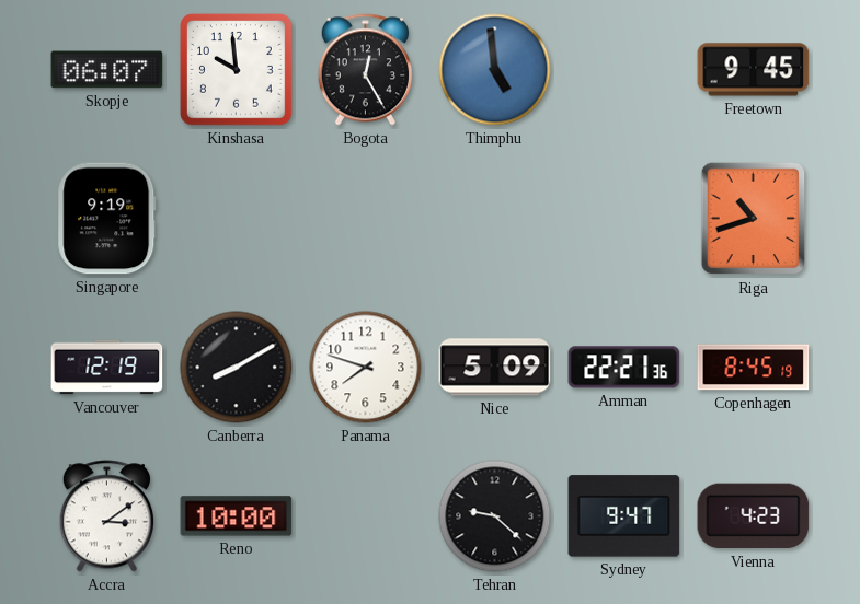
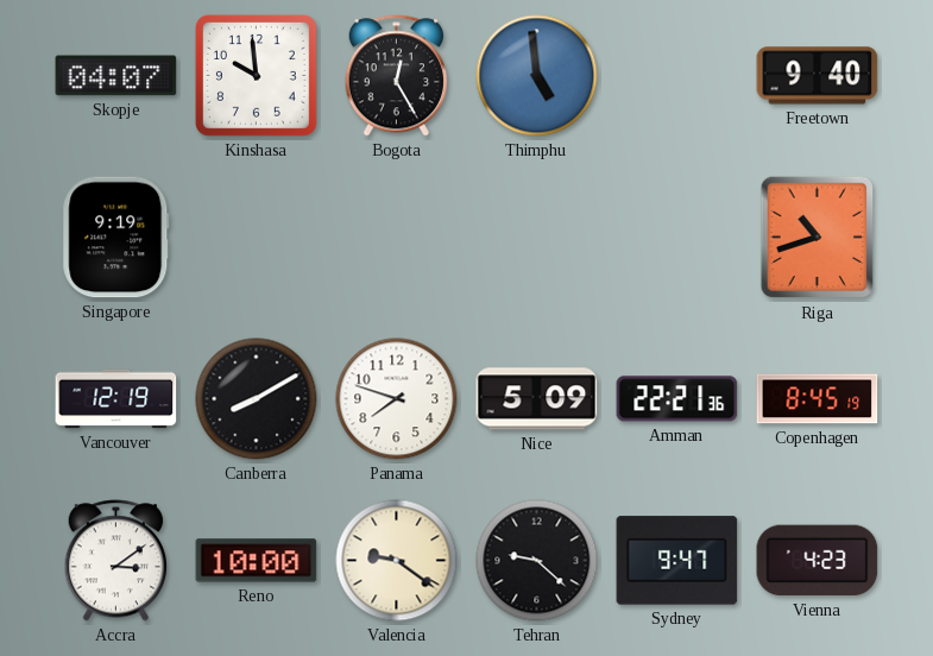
Skopje: 06:07 -> 04:07
Freetown: 9:45 -> 9:40
Valencia: none -> 9:21
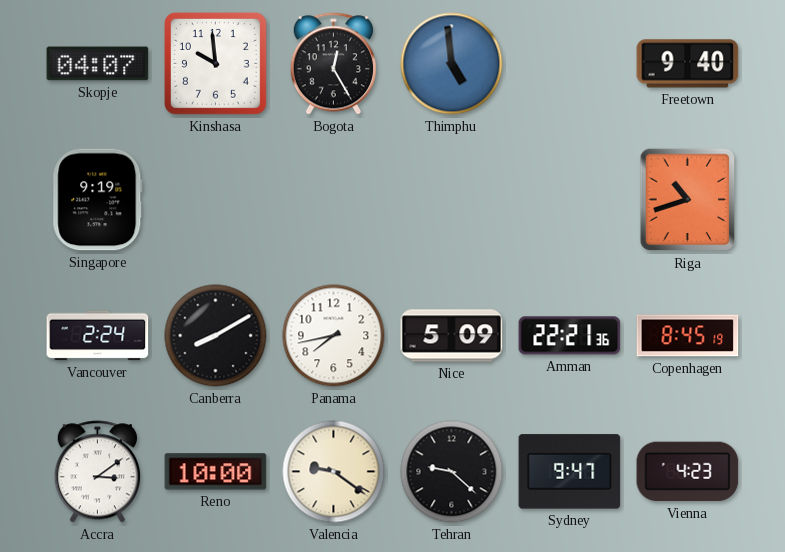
Vancouver: 12:19 -> 2:24
Panama: 7:48 -> 7:43
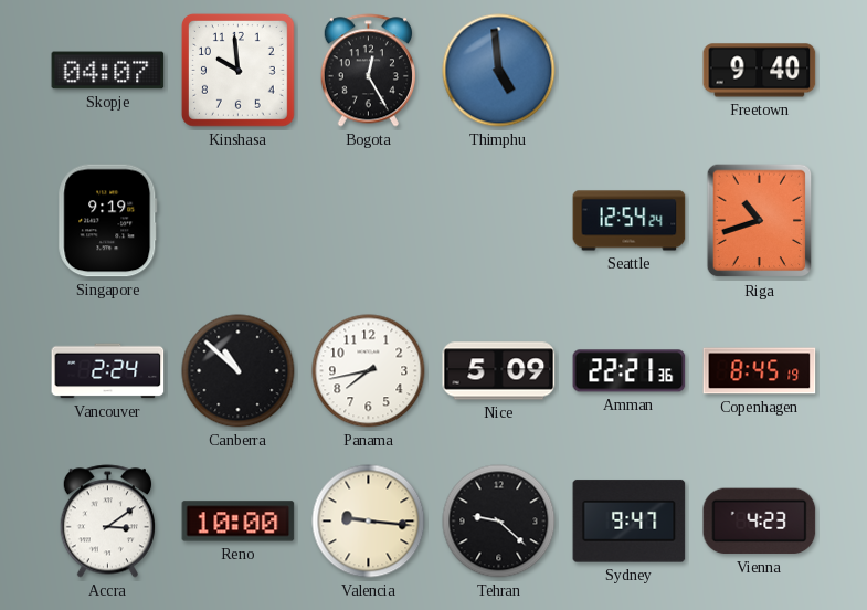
Seattle: none -> 12:54
Canberra: 8:10 -> 10:52
Valencia: 9:21 -> 9:16
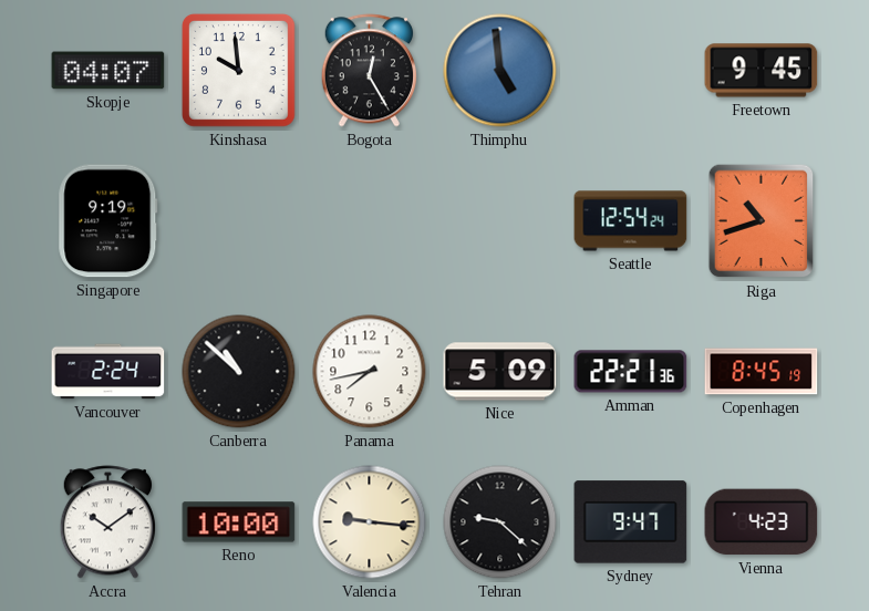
Freetown: 9:40 -> 9:45
Accra: 3:09 -> 10:09
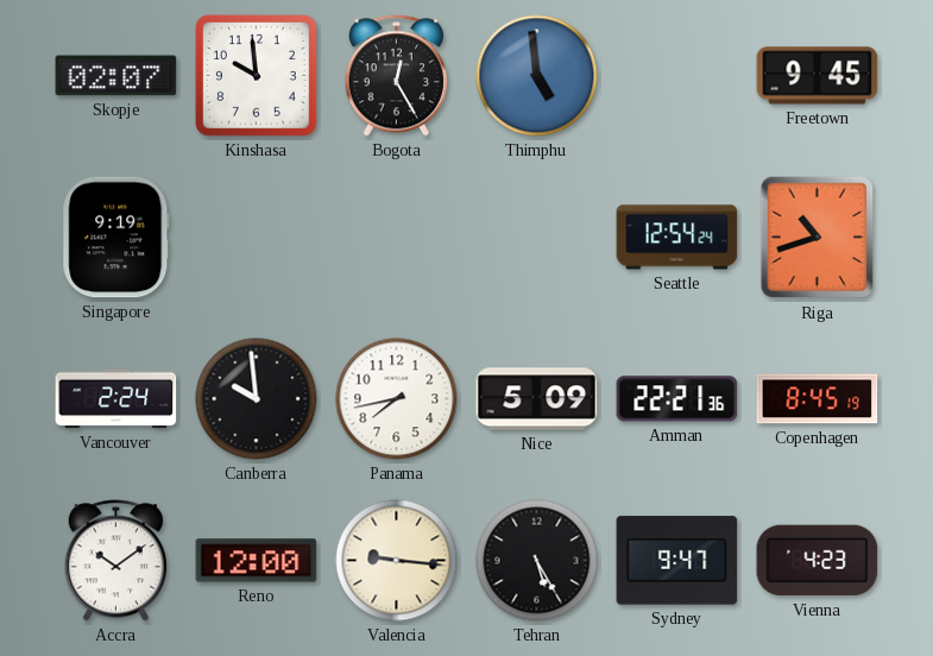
Skopje: 04:07 -> 02:07
Canberra: 10:52 -> 9:59
Reno: 10:00 -> 12:00
Tehran: 9:22 -> 5:25
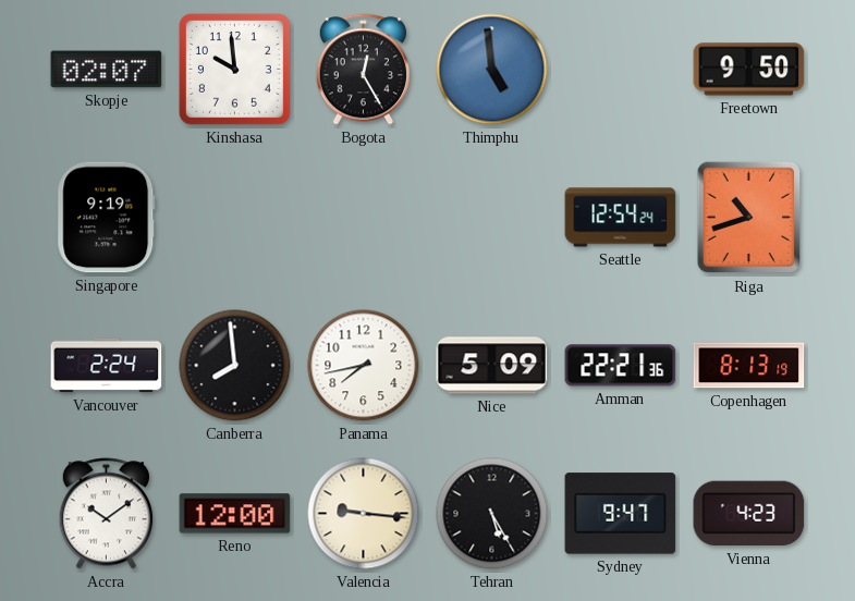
Freetown: 9:45 -> 9:50
Canberra: 9:59 -> 7:59
Copenhagen: 8:45 -> 8:13
